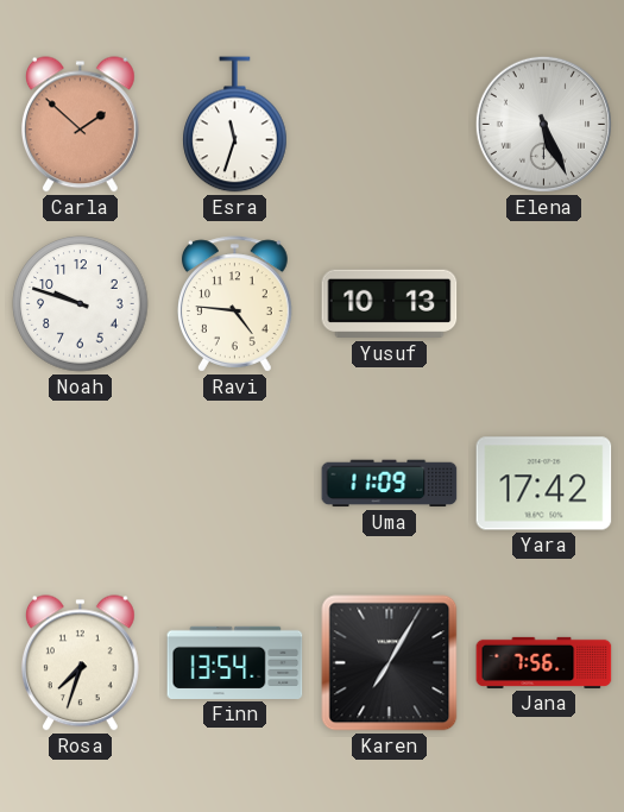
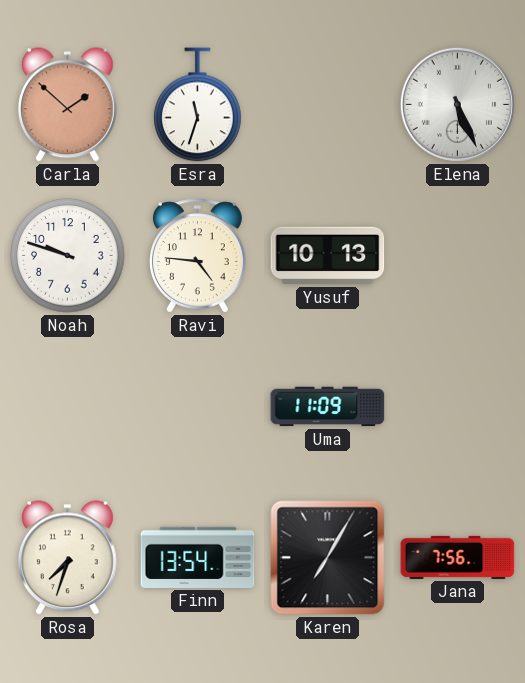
Yara: 17:42 -> none
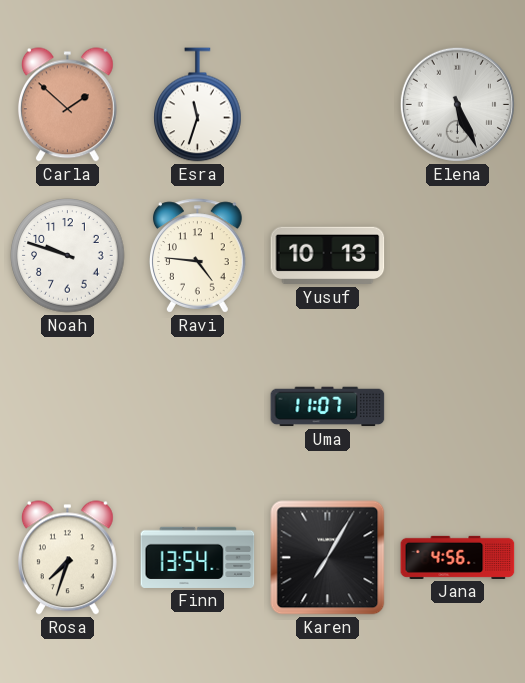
Uma: 11:09 -> 11:07
Jana: 7:56 -> 4:56
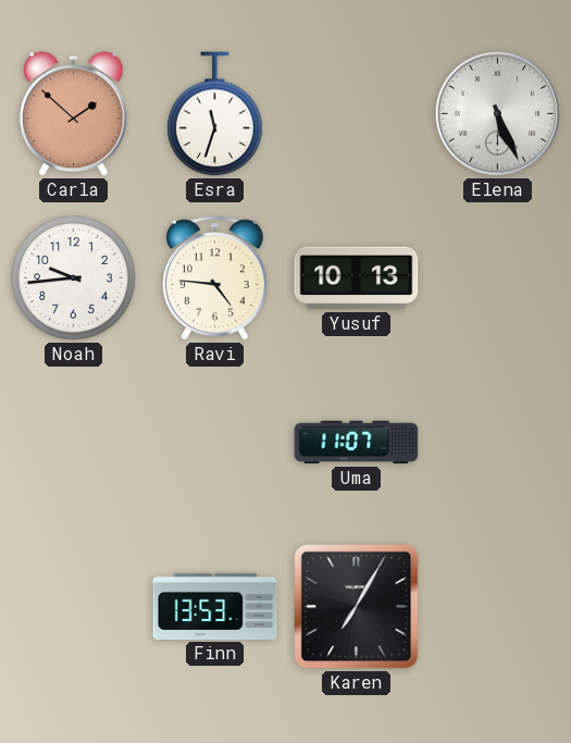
Noah: 9:48 -> 9:44
Rosa: 7:33 -> none
Finn: 13:54 -> 13:53
Jana: 4:56 -> none
